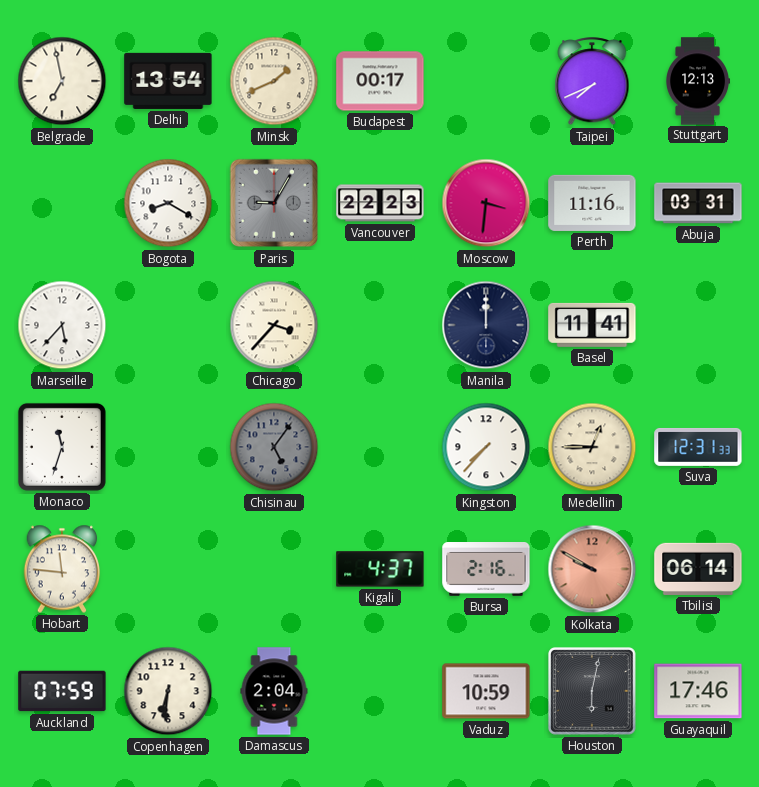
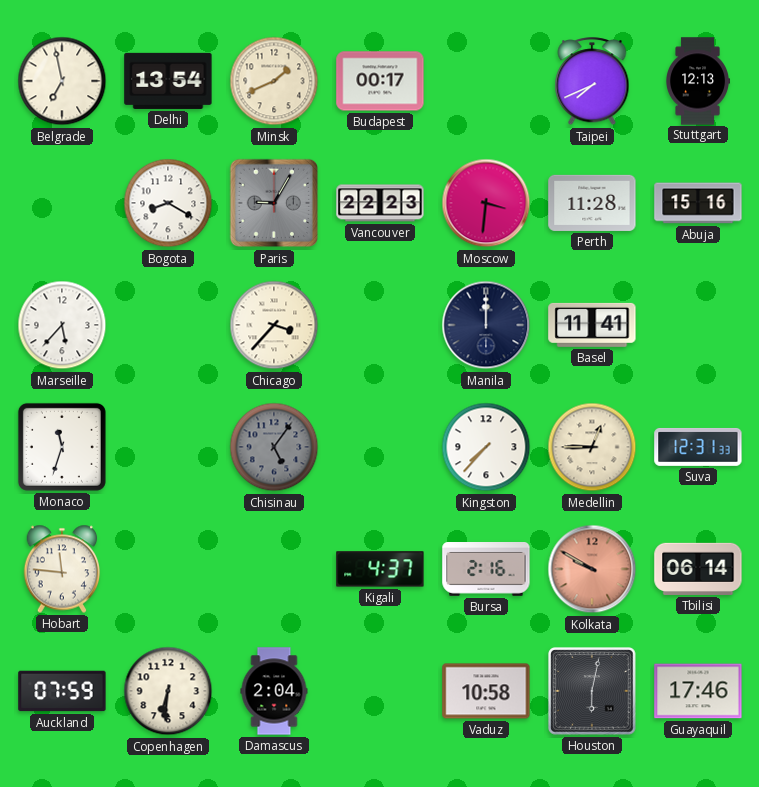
Perth: 11:16 -> 11:28
Abuja: 03:31 -> 15:16
Vaduz: 10:59 -> 10:58
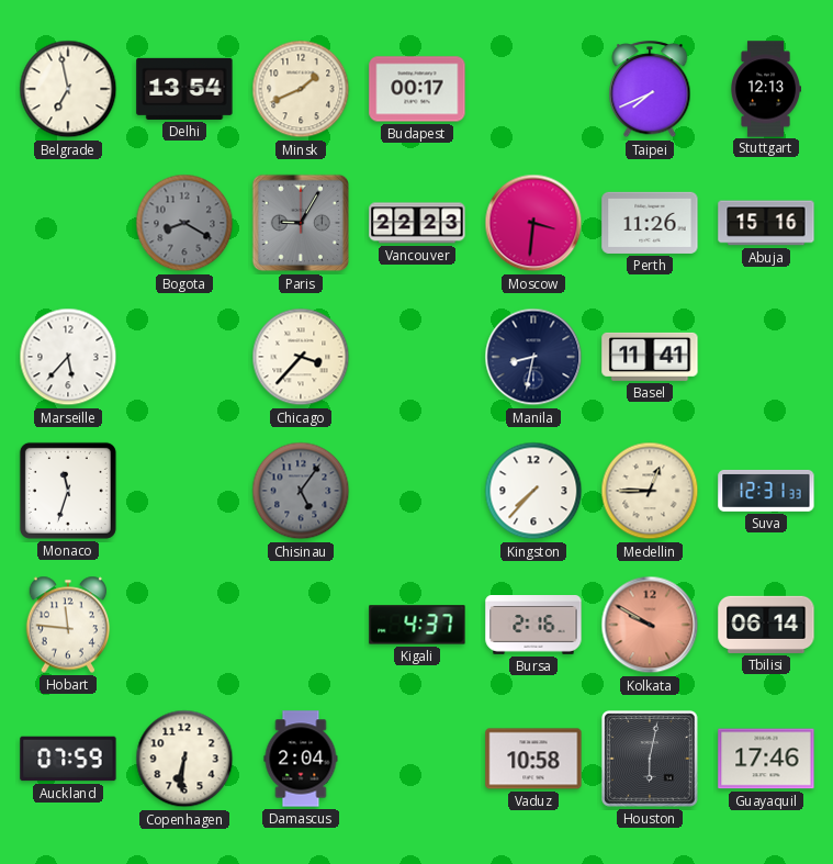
Bogota dial: white -> grey
Perth: 11:28 -> 11:26
Manila: 12:00 -> 8:32
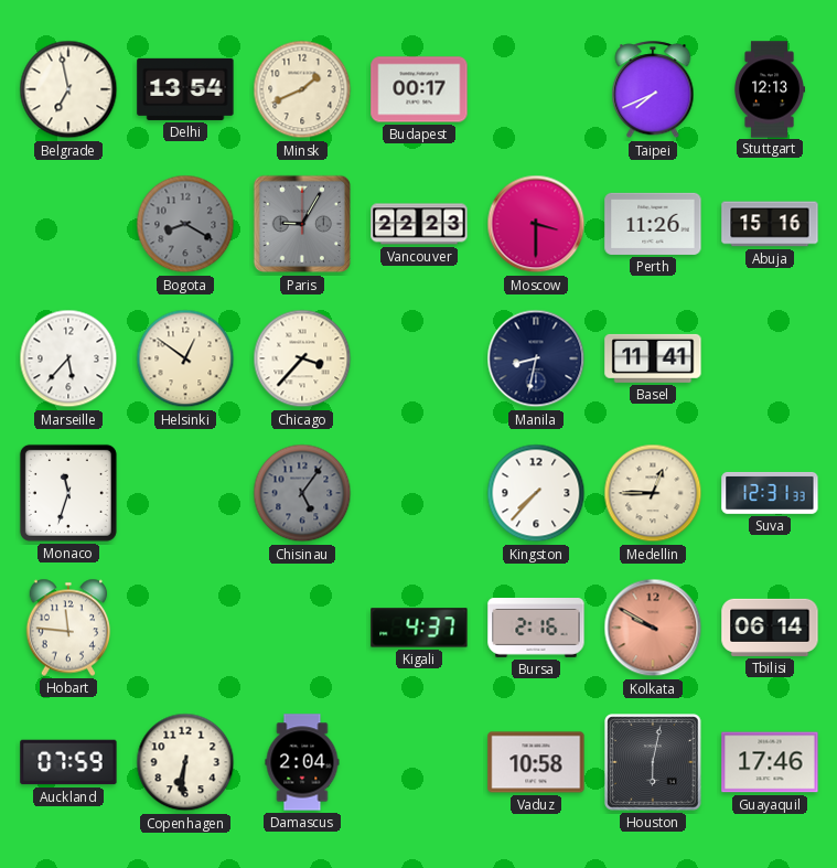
Moscow: 3:31 -> 3:30
Helsinki: none -> 12:51
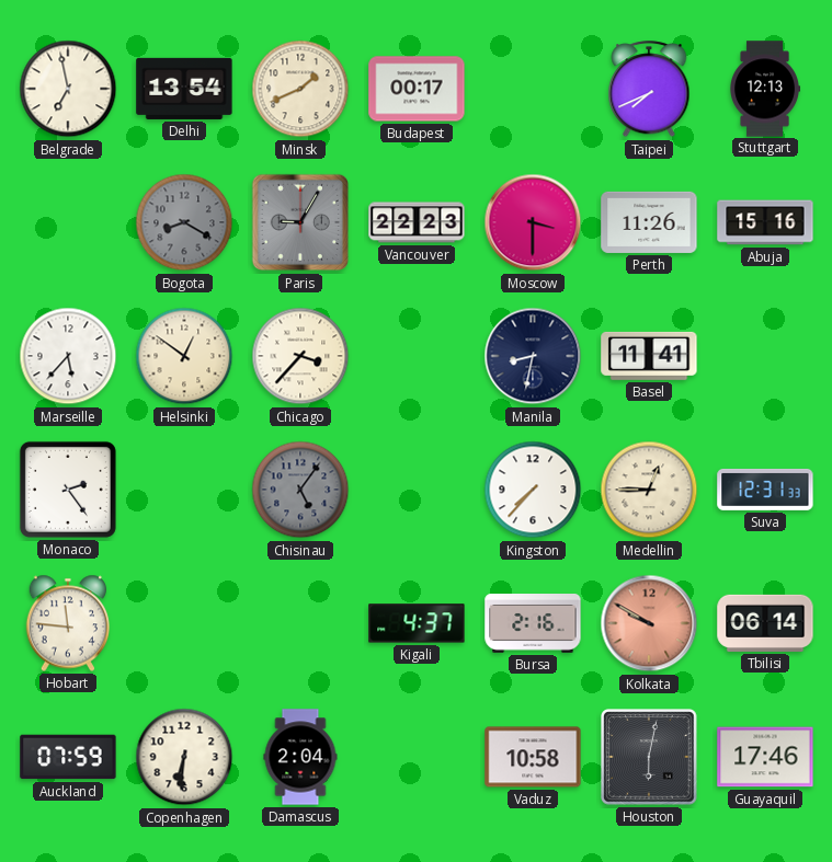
Monaco: 11:33 -> 2:24
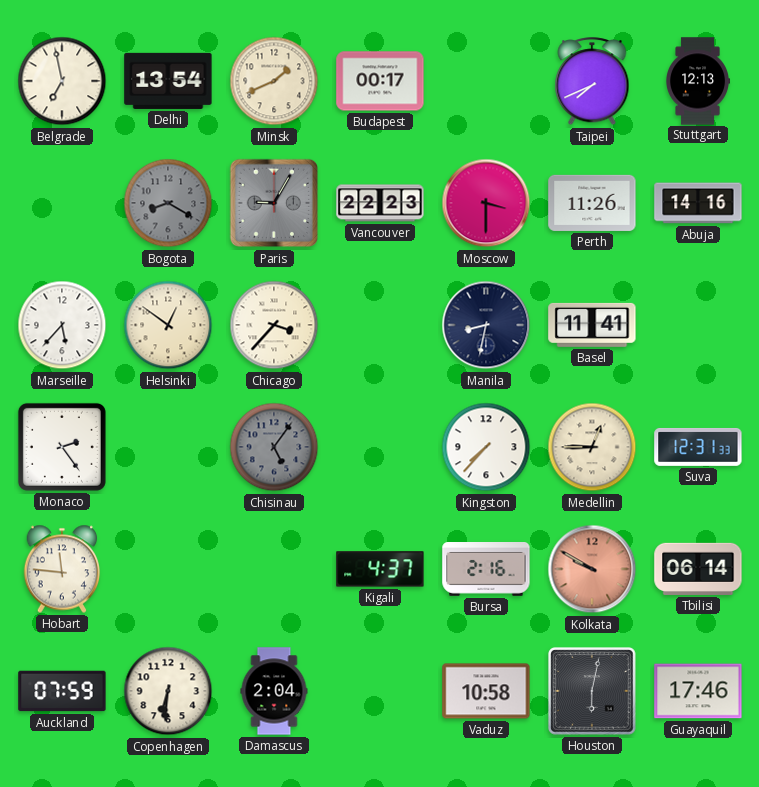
Abuja: 15:16 -> 14:16
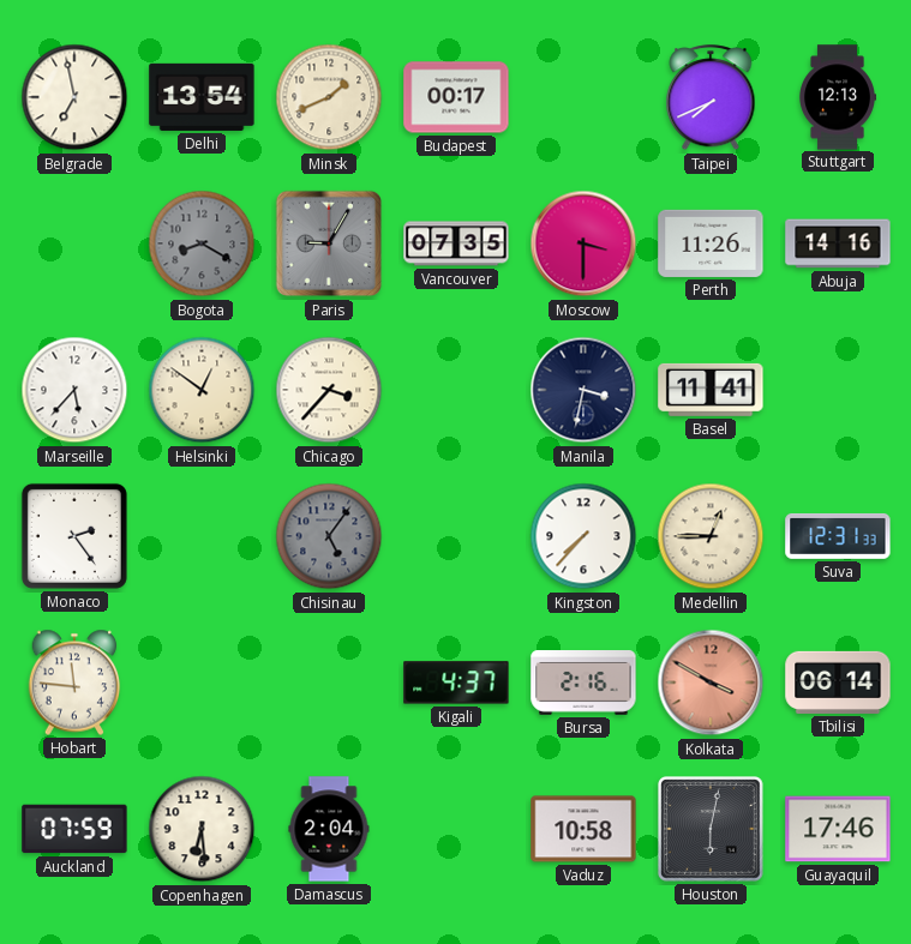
Vancouver: 22:23 -> 07:35
Manila: 8:32 -> 3:32
Kolkata: 9:50 -> 3:50
Copenhagen: 6:31 -> 6:29
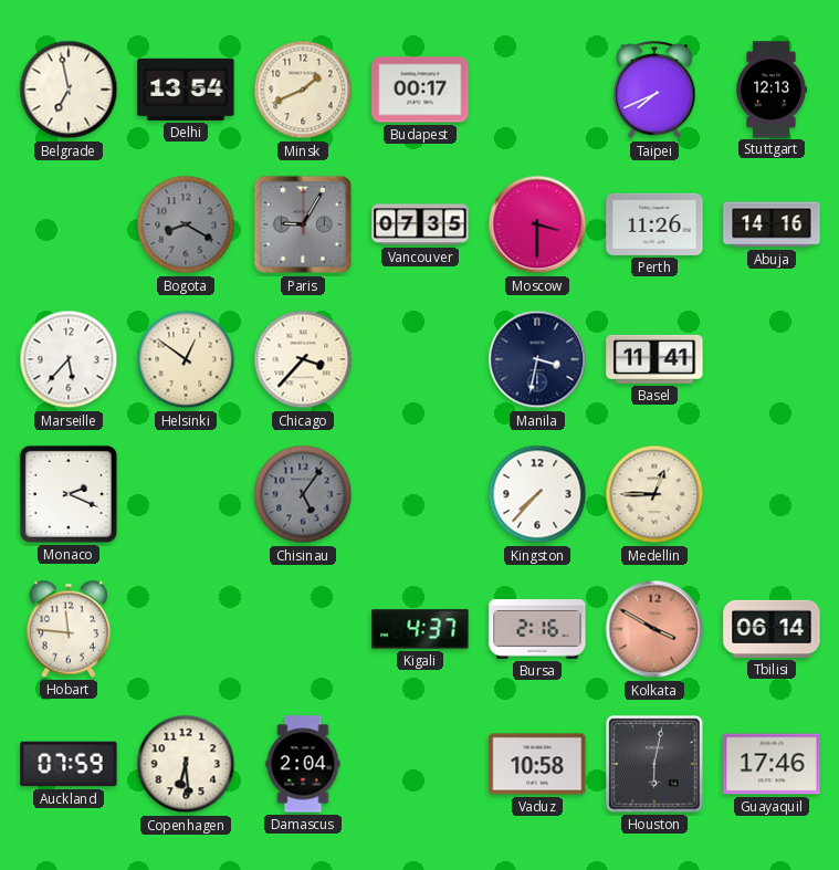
Monaco: 2:24 -> 2:19
Suva: 12:31 -> none
